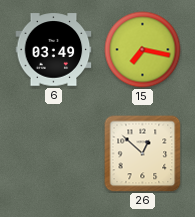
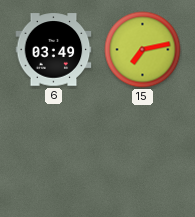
15: 7:17 -> 7:13
26: 12:52 -> none
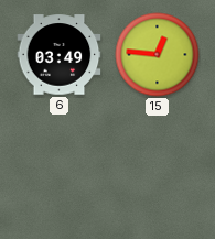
15: 7:13 -> 12:46
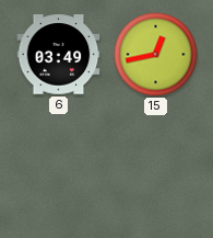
15: 12:46 -> 12:43
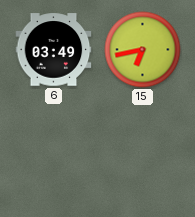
15: 12:43 -> 6:43
